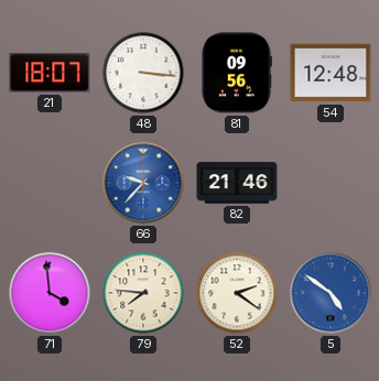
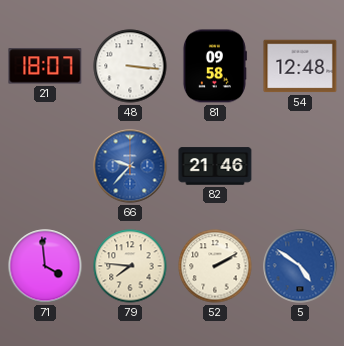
81: 09:56 -> 09:58
52: 2:21 -> 2:10
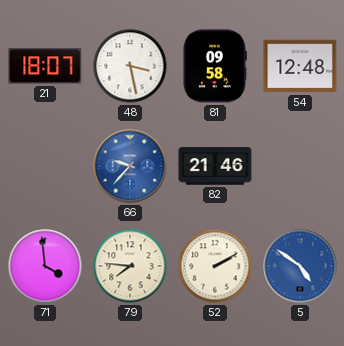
48: 3:16 -> 3:28
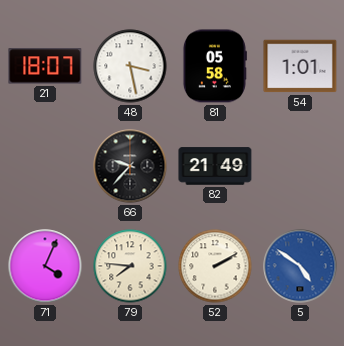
81: 09:58 -> 05:58
54: 12:48 -> 1:01
66 dial: blue -> black
82: 21:46 -> 21:49
71: 3:59 -> 4:04
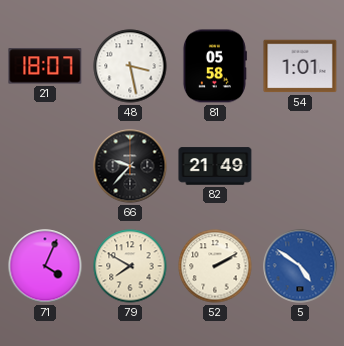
79: 7:46 -> 7:50
